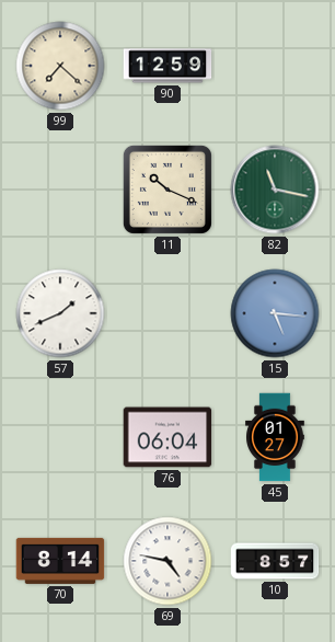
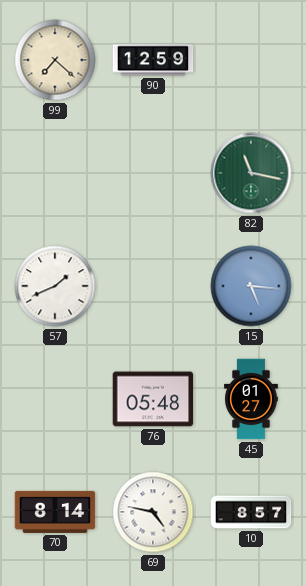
11: 10:19 -> none
76: 06:04 -> 05:48
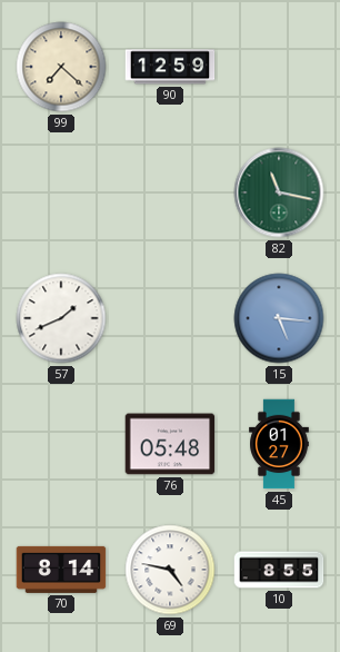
10: 8:57 -> 8:55
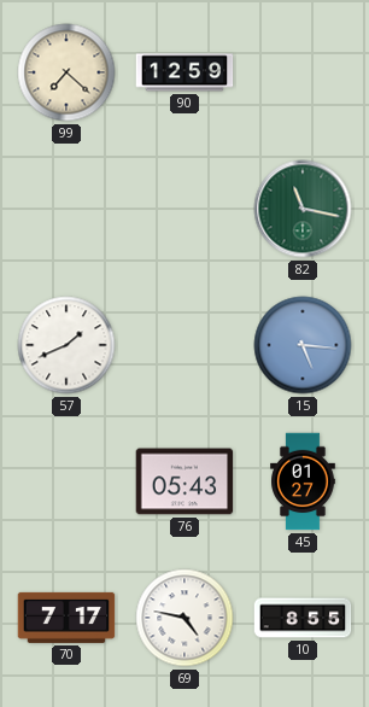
76: 05:48 -> 05:43
70: 8:14 -> 7:17
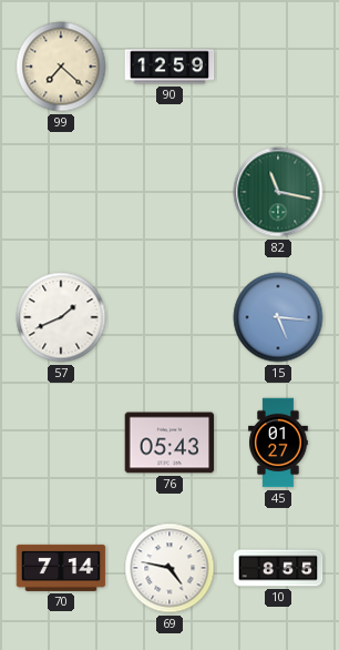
70: 7:17 -> 7:14
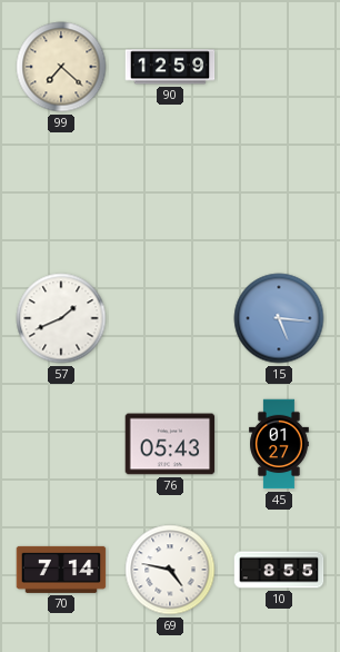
82: 11:17 -> none
